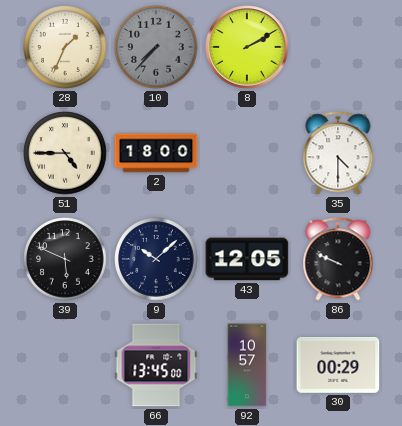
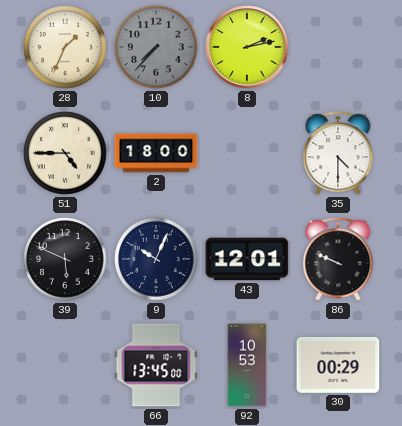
8: 2:10 -> 2:13
9: 10:08 -> 10:04
43: 12:05 -> 12:01
92: 10:57 -> 10:53
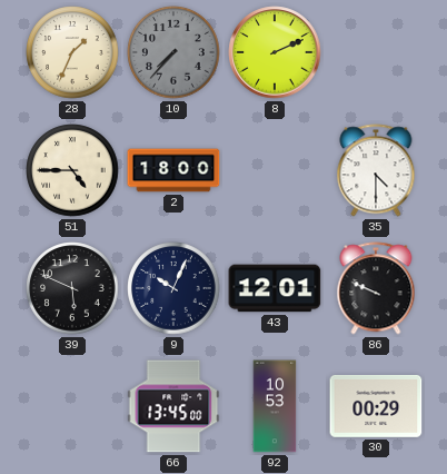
8: 2:13 -> 2:11
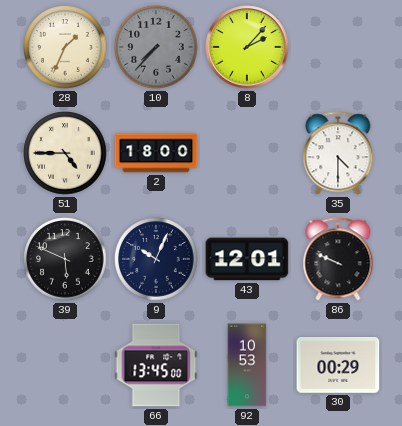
8: 2:11 -> 2:07
